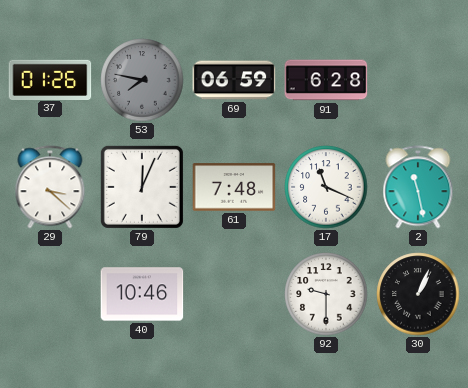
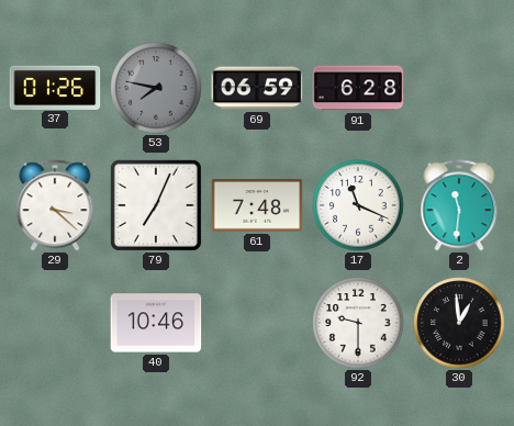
79: 12:04 -> 7:04
2: 11:28 -> 11:31
30: 1:04 -> 12:59
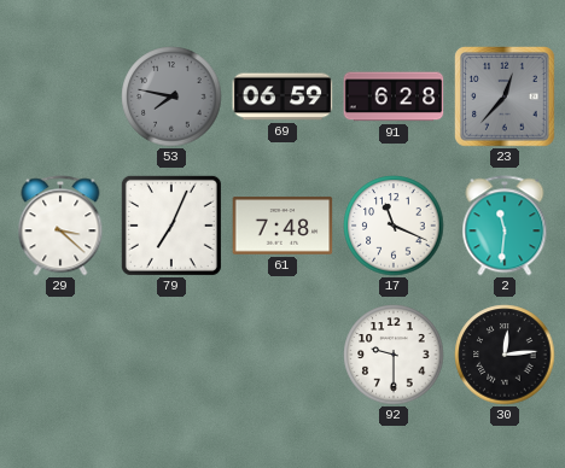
37: 01:26 -> none
23: none -> 12:37
40: 10:46 -> none
30: 12:59 -> 12:14
